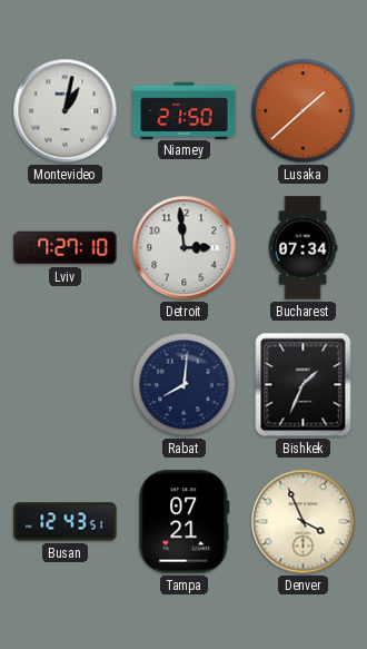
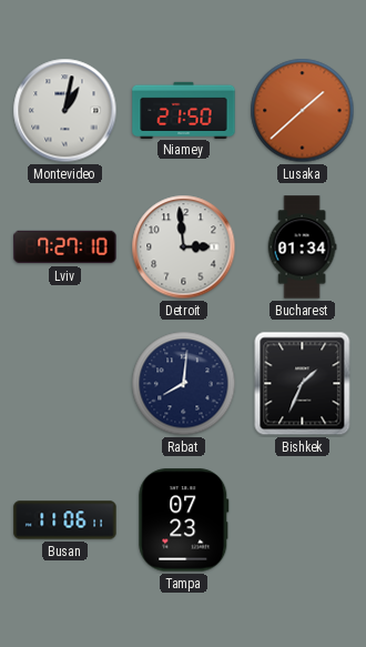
Bucharest: 07:34 -> 01:34
Busan: 12:43 -> 11:06
Tampa: 07:21 -> 07:23
Denver: 3:56 -> none
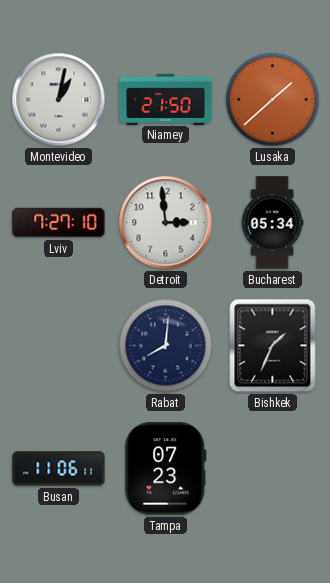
Bucharest: 01:34 -> 05:34
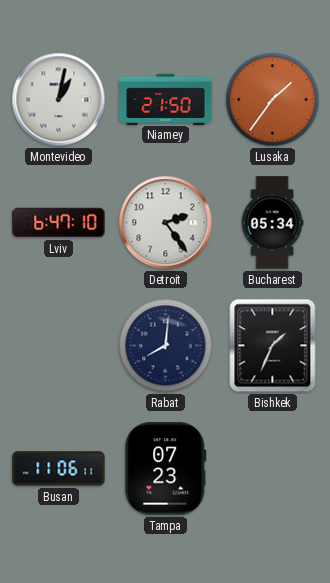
Lusaka: 1:38 -> 1:36
Lviv: 7:27 -> 6:47
Detroit: 2:59 -> 2:24
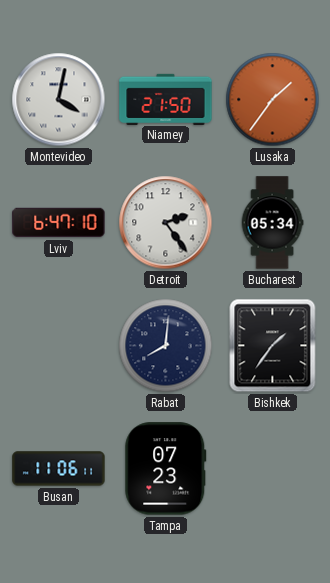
Montevideo: 1:02 -> 4:02
Bishkek: 1:34 -> 1:36
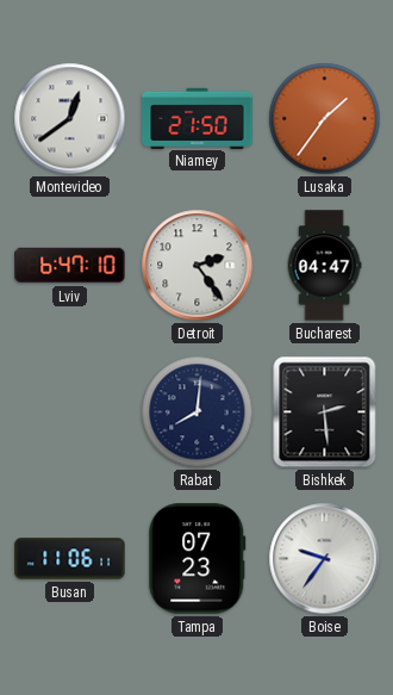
Montevideo: 4:02 -> 12:39
Bucharest: 05:34 -> 04:47
Bishkek: 1:36 -> 2:29
Boise: none -> 9:36
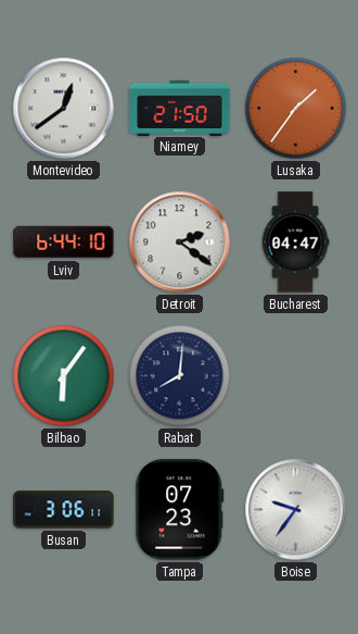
Lviv: 6:47 -> 6:44
Detroit: 2:24 -> 2:21
Bilbao: none -> 6:06
Bishkek: 2:29 -> none
Busan: 11:06 -> 3:06
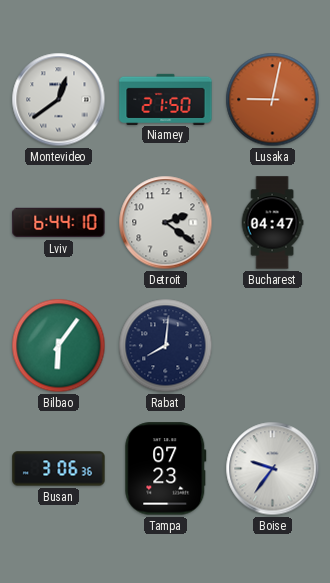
Lusaka: 1:36 -> 9:02
Busan: 3:06:11 -> 3:06:36
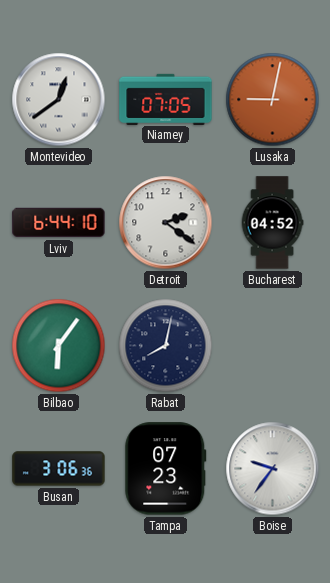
Niamey: 21:50 -> 07:05
Bucharest: 04:47 -> 04:52
Rabat: 8:01 -> 8:02
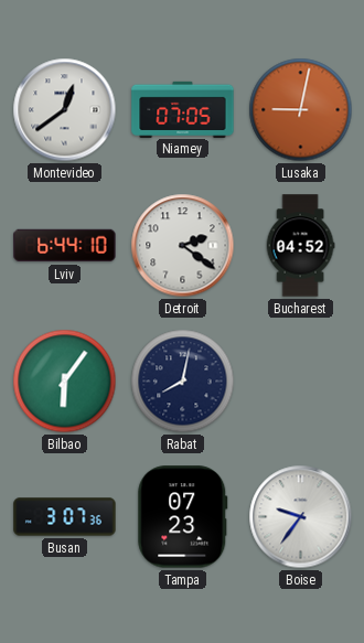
Busan: 3:06 -> 3:07
